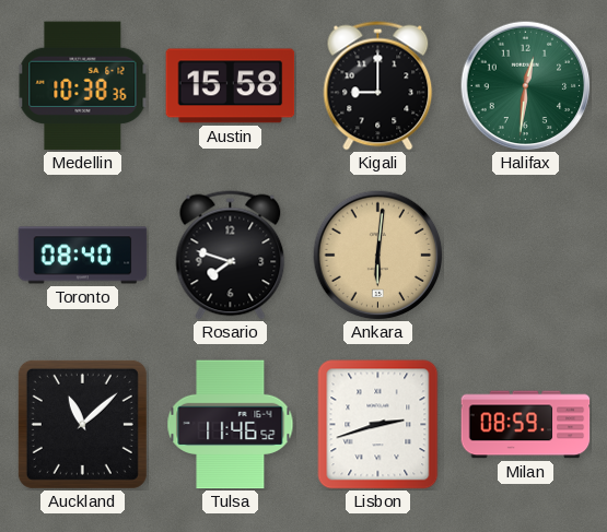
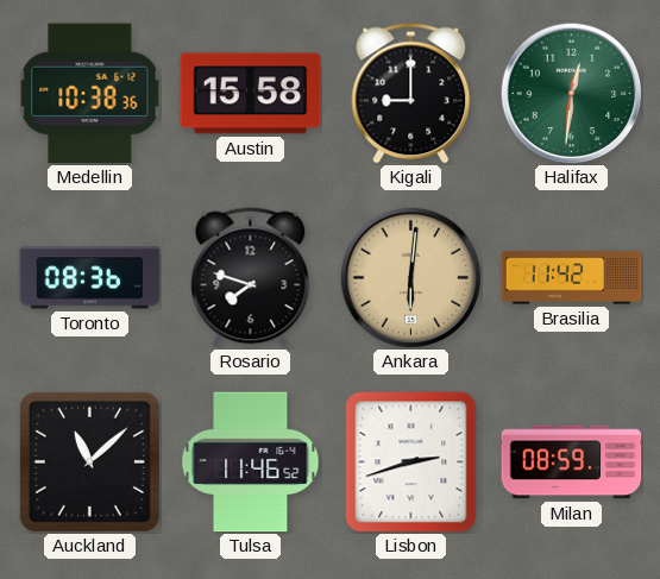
Toronto: 08:40 -> 08:36
Brasilia: none -> 11:42
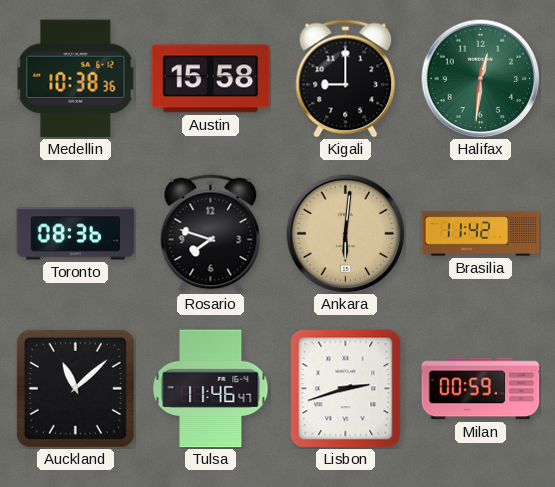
Tulsa: 11:46:52 -> 11:46:47
Milan: 08:59 -> 00:59
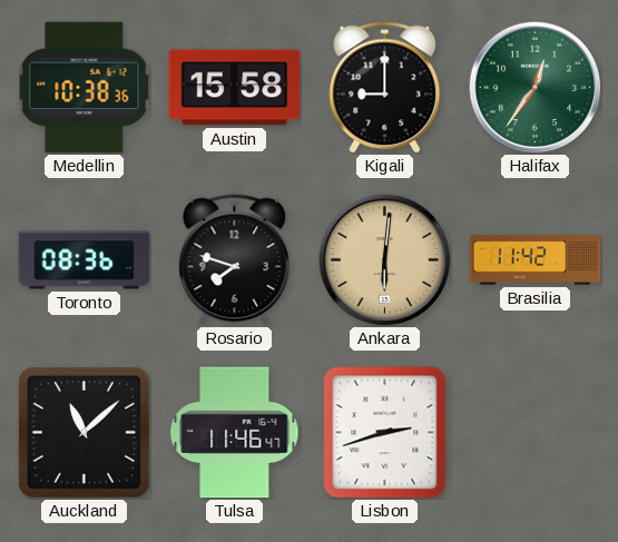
Halifax: 12:31 -> 12:36
Milan: 00:59 -> none
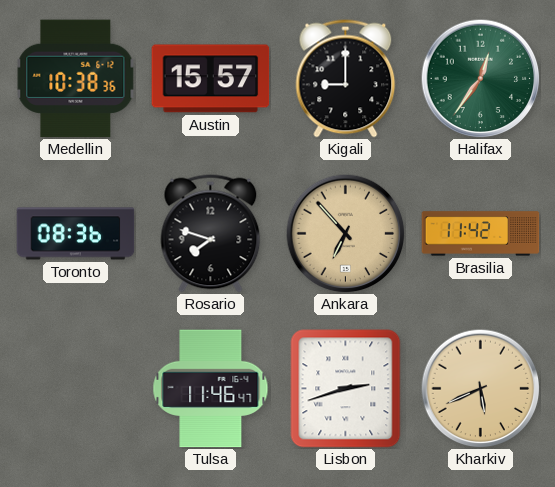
Austin: 15:58 -> 15:57
Ankara: 6:01 -> 6:53
Auckland: 11:08 -> none
Kharkiv: none -> 5:41
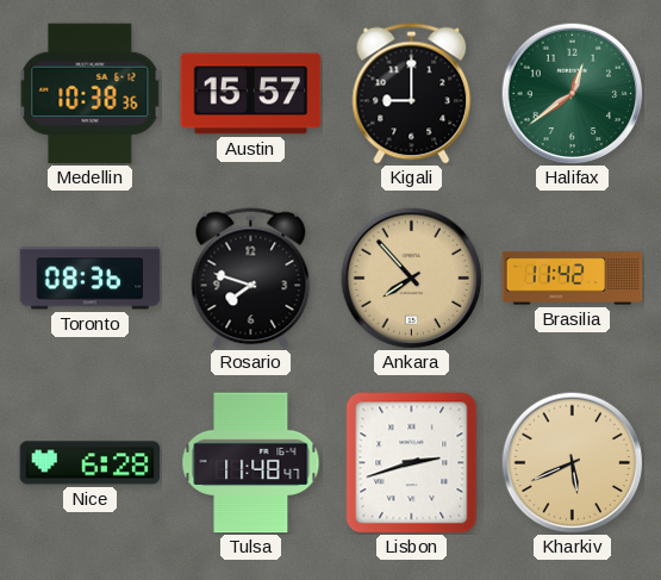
Halifax: 12:36 -> 12:39
Ankara: 6:53 -> 7:53
Nice: none -> 6:28
Tulsa: 11:46 -> 11:48
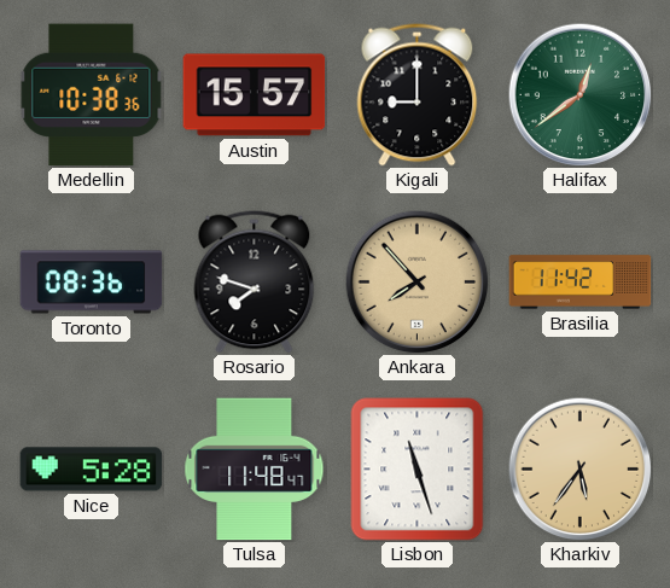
Nice: 6:28 -> 5:28
Lisbon: 2:42 -> 11:27
Kharkiv: 5:41 -> 5:36
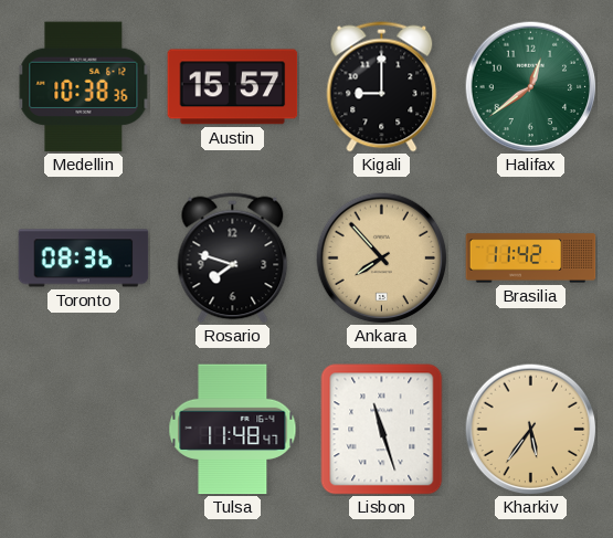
Nice: 5:28 -> none
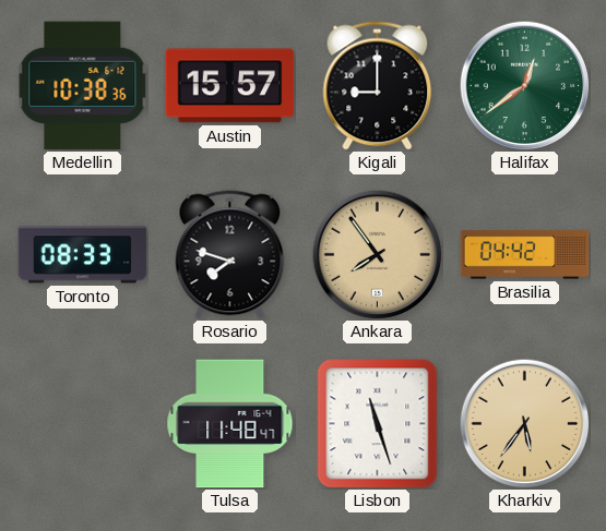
Toronto: 08:36 -> 08:33
Ankara: 7:53 -> 7:54
Brasilia: 11:42 -> 04:42
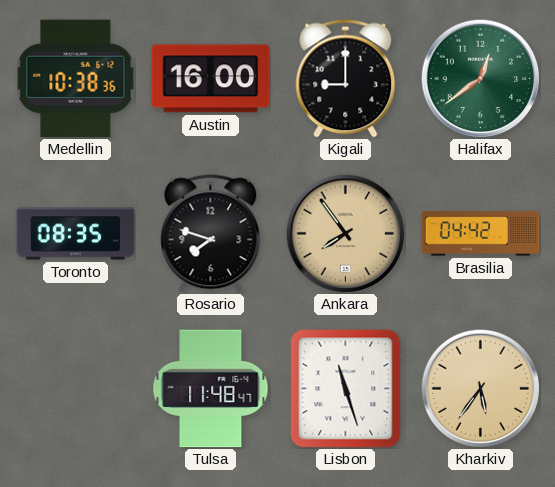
Austin: 15:57 -> 16:00
Toronto: 08:33 -> 08:35
